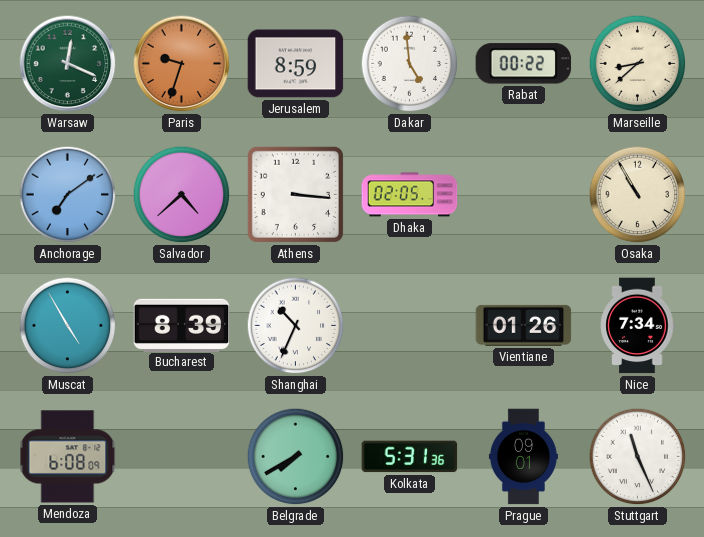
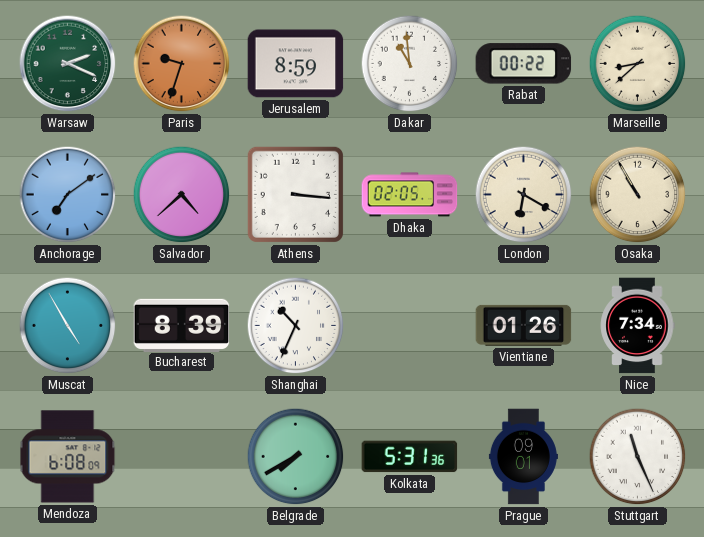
Warsaw: 12:19 -> 2:19
Dakar: 4:59 -> 10:59
London: none -> 6:20
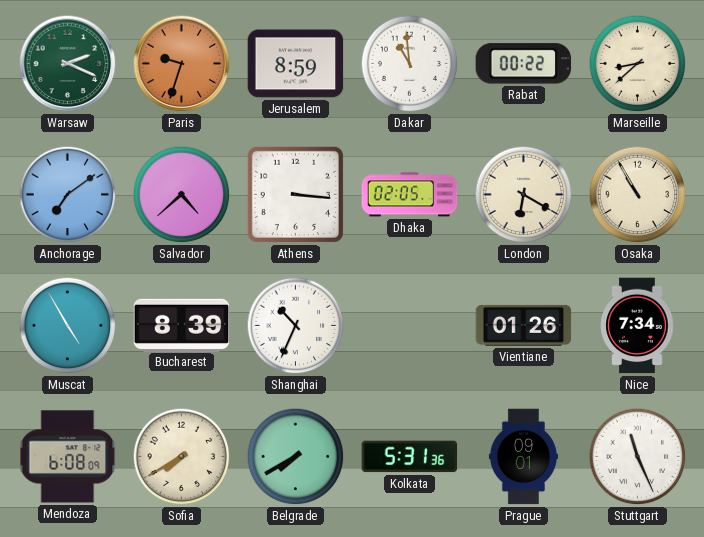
Sofia: none -> 7:40
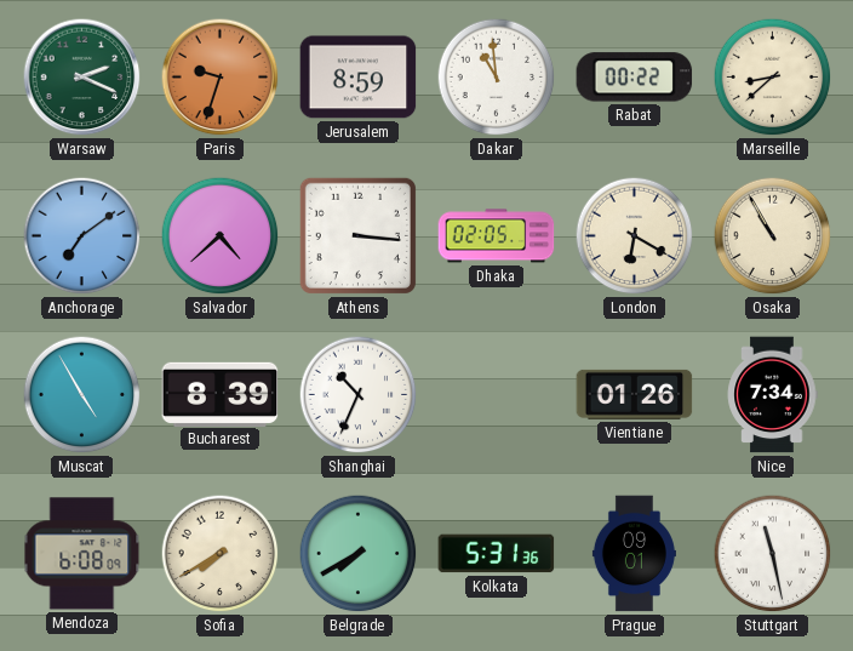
Stuttgart: 11:26 -> 11:28
